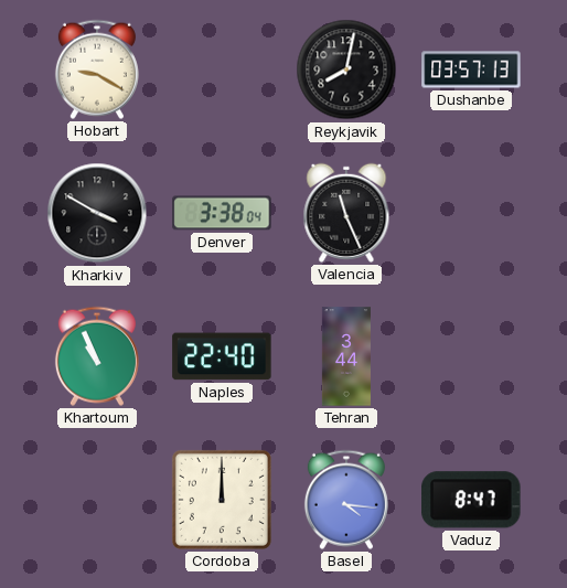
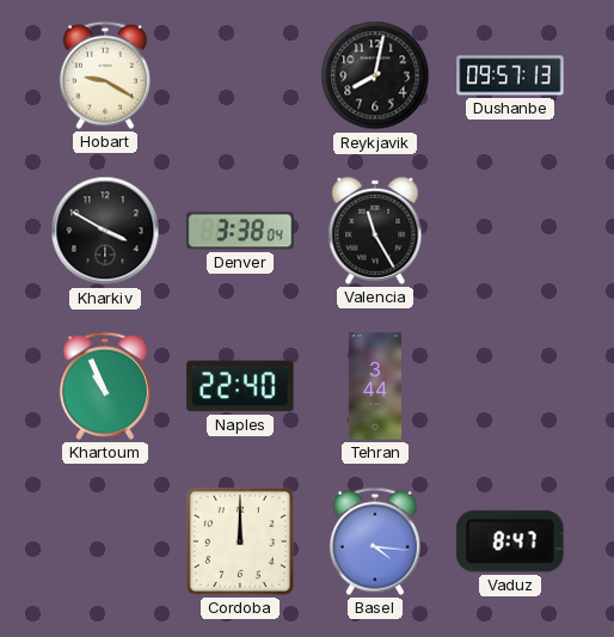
Dushanbe: 03:57 -> 09:57
Valencia: 11:26 -> 11:25
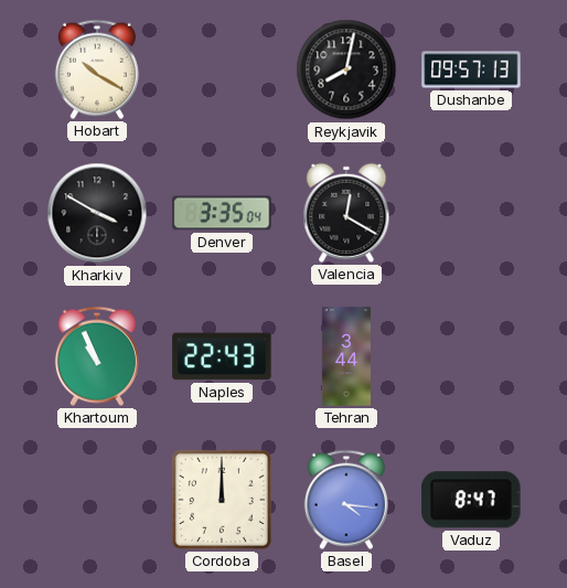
Hobart: 9:20 -> 10:20
Denver: 3:38 -> 3:35
Valencia: 11:25 -> 12:20
Naples: 22:40 -> 22:43
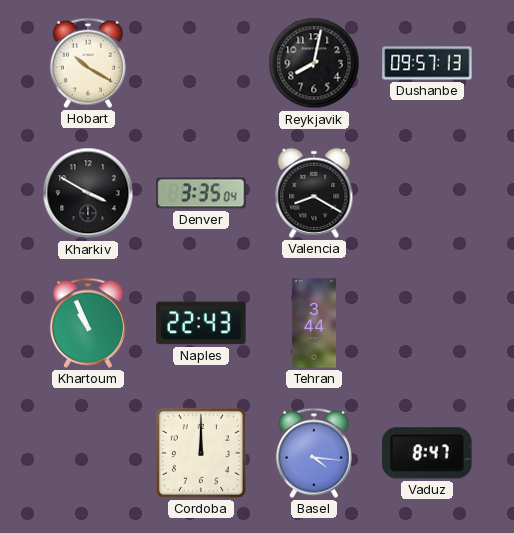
Valencia: 12:20 -> 8:20
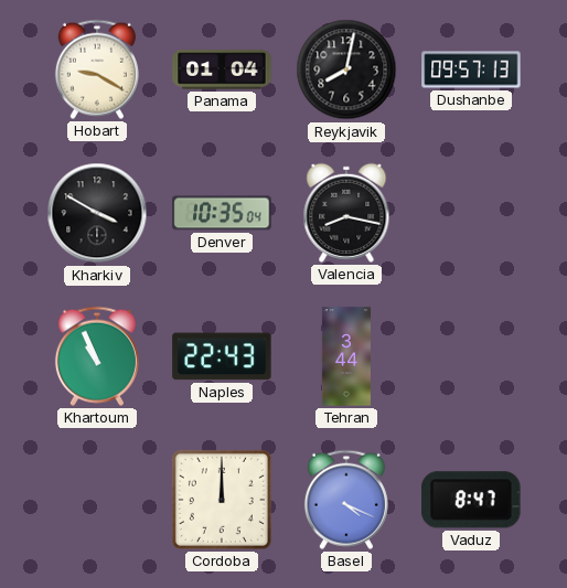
Hobart: 10:20 -> 9:20
Panama: none -> 01:04
Denver: 3:35 -> 10:35
Valencia: 8:20 -> 8:17
Basel: 4:16 -> 4:19
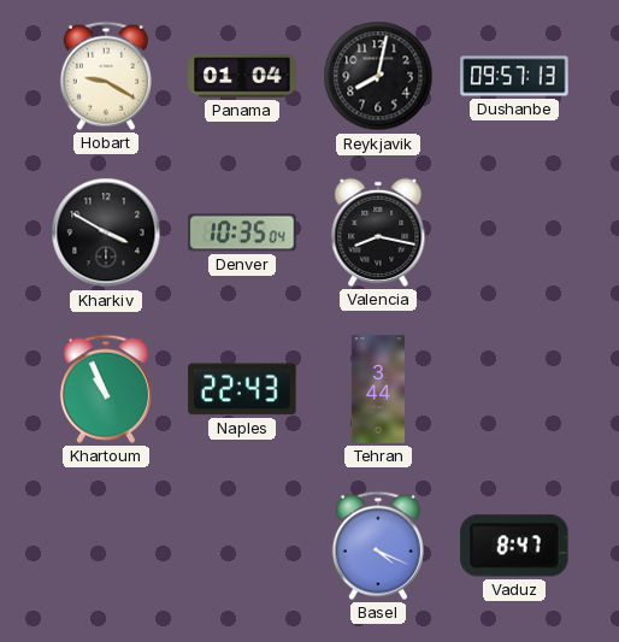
Cordoba: 12:00 -> none
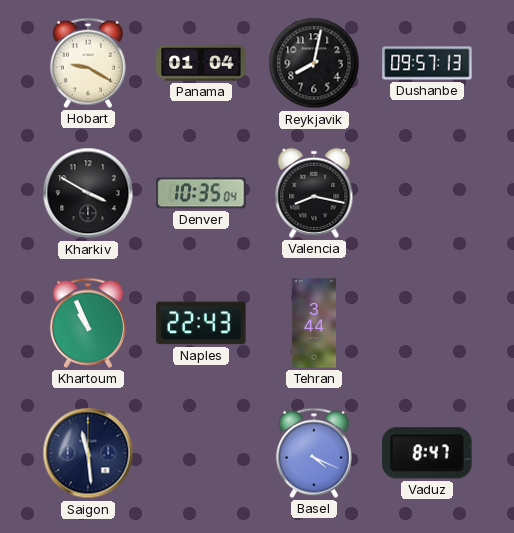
Saigon: none -> 11:29
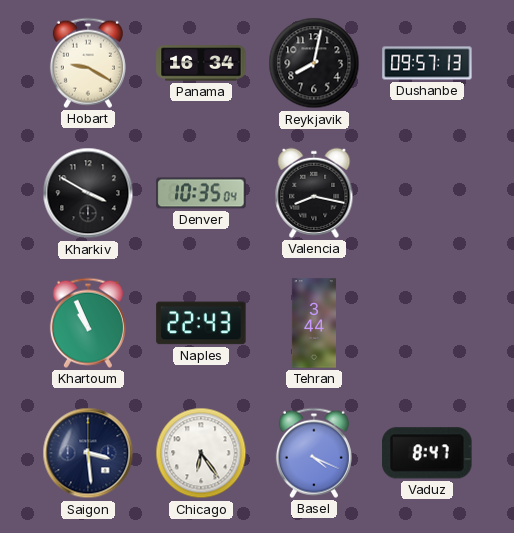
Panama: 01:04 -> 16:34
Saigon: 11:29 -> 3:29
Chicago: none -> 6:24
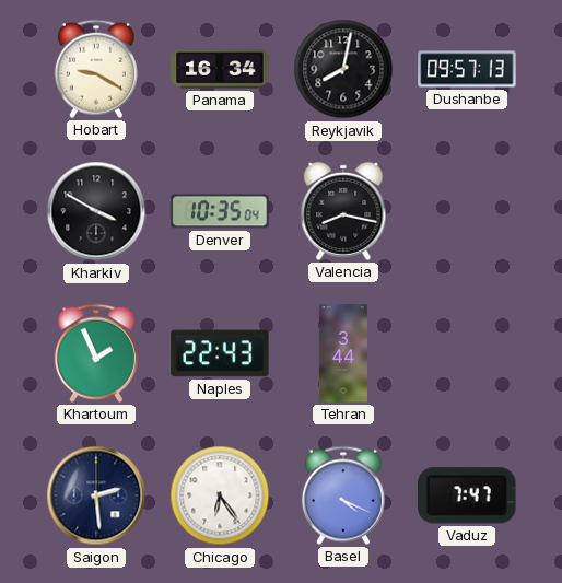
Khartoum: 10:56 -> 1:56
Saigon: 3:29 -> 2:29
Vaduz: 8:47 -> 7:47
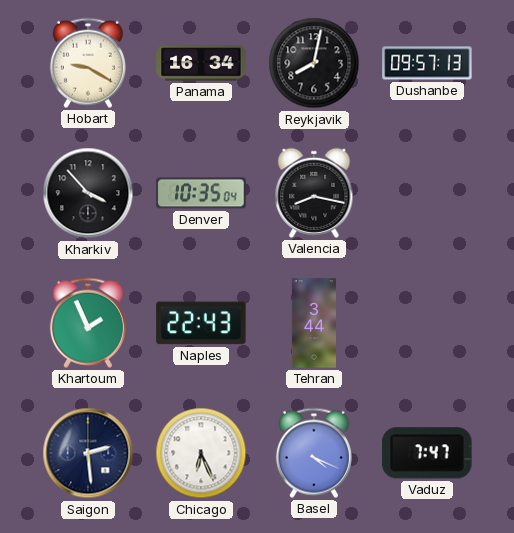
Kharkiv: 3:50 -> 3:53
Chicago: 6:24 -> 6:26
